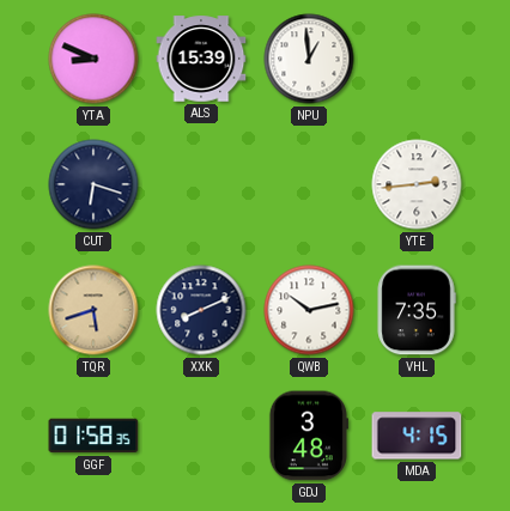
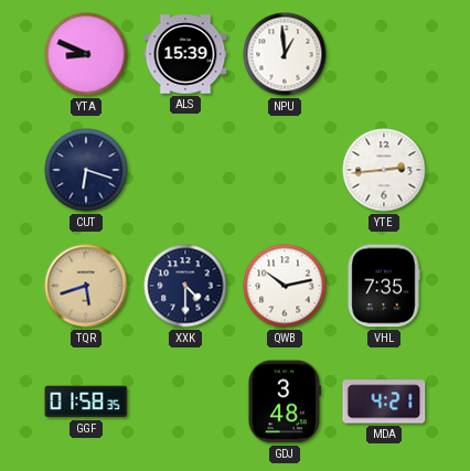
XXK: 8:11 -> 4:30
MDA: 4:15 -> 4:21
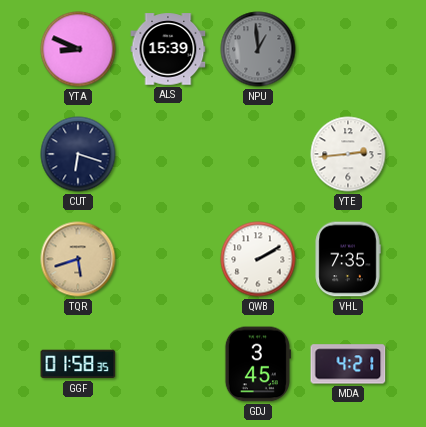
NPU dial: white -> grey
XXK: 4:30 -> none
QWB: 10:13 -> 2:10
GDJ: 3:48 -> 3:45
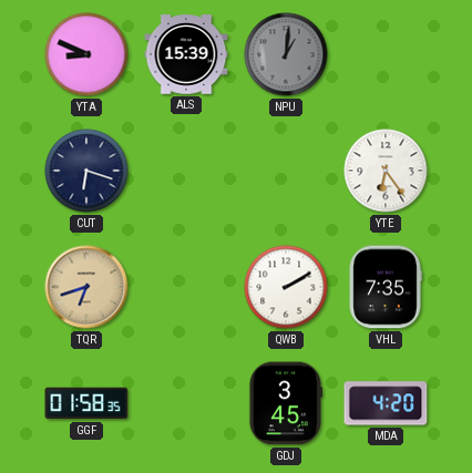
NPU: 12:59 -> 1:01
YTE: 2:44 -> 6:24
TQR: 5:42 -> 6:42
MDA: 4:21 -> 4:20
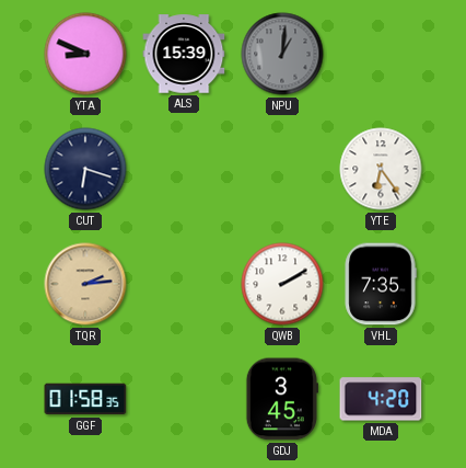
TQR: 6:42 -> 2:14
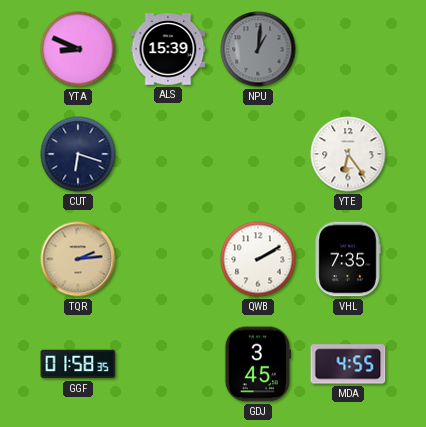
MDA: 4:20 -> 4:55
